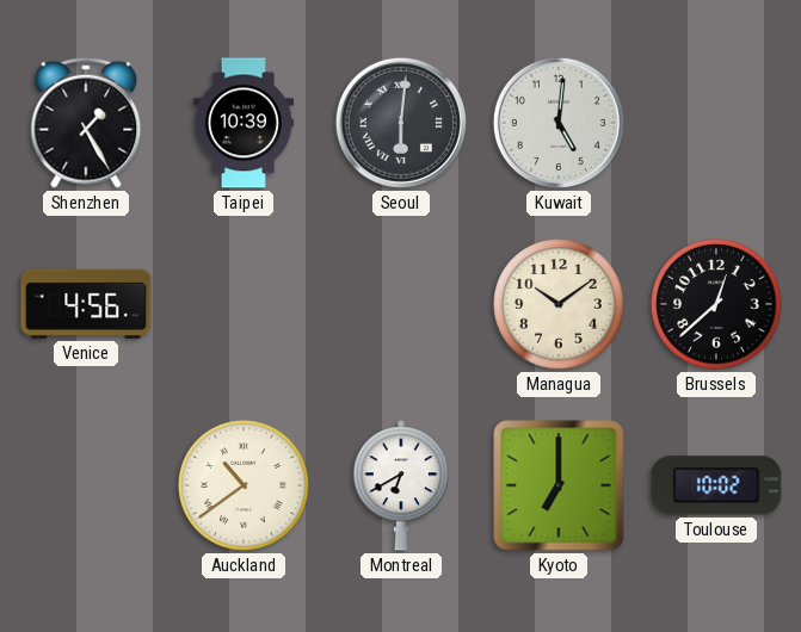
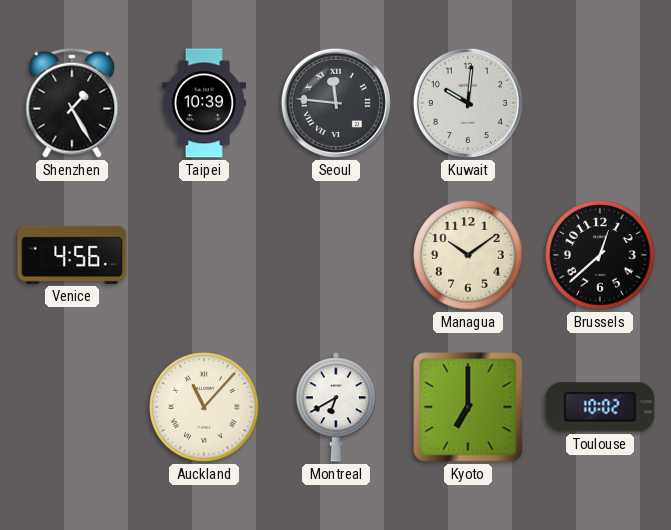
Seoul: 6:01 -> 11:46
Kuwait: 5:01 -> 10:01
Auckland: 10:39 -> 11:07
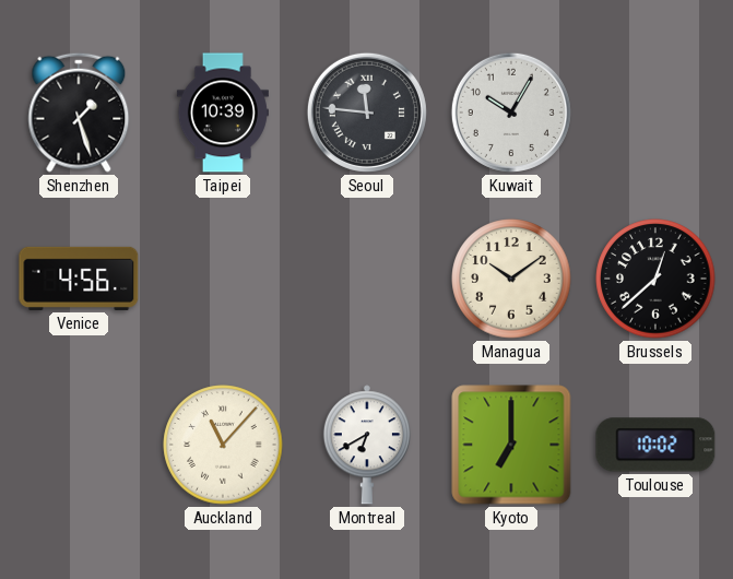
Shenzhen: 1:25 -> 1:27
Kuwait: 10:01 -> 10:05
